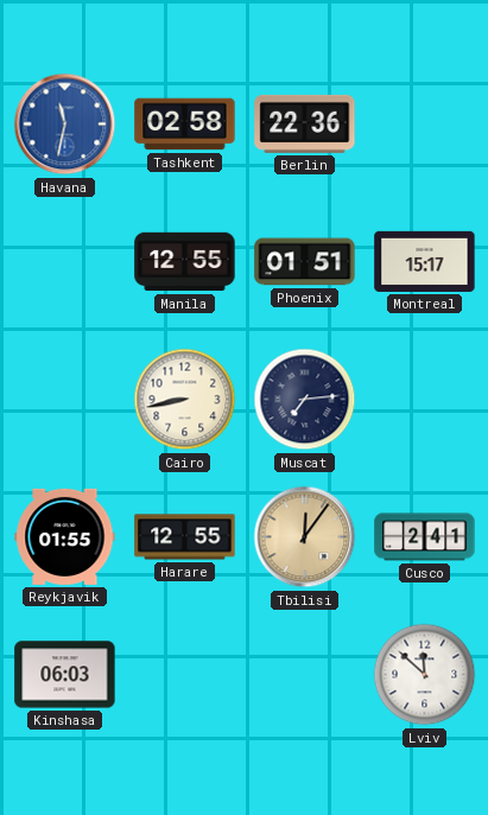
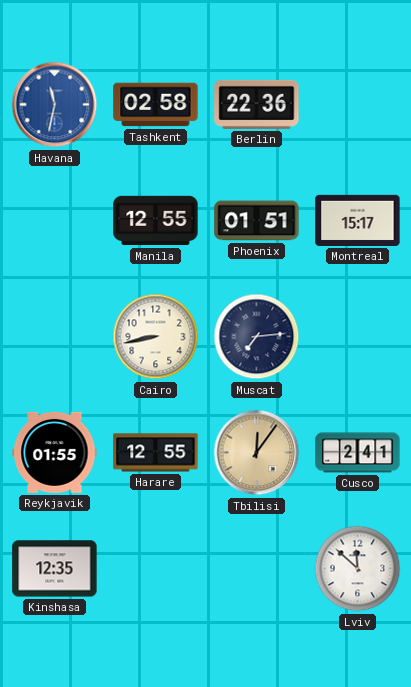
Kinshasa: 06:03 -> 12:35
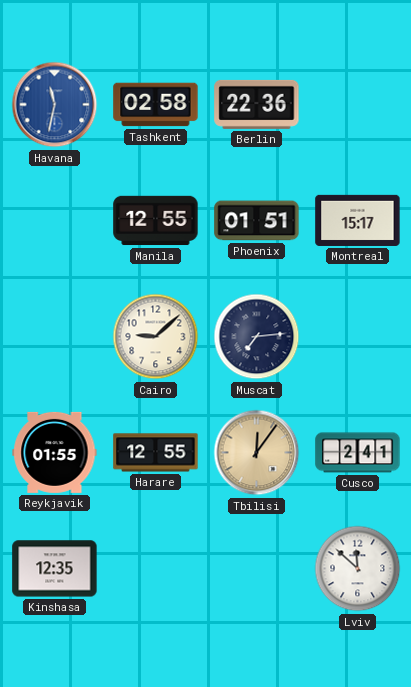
Cairo: 8:43 -> 9:08
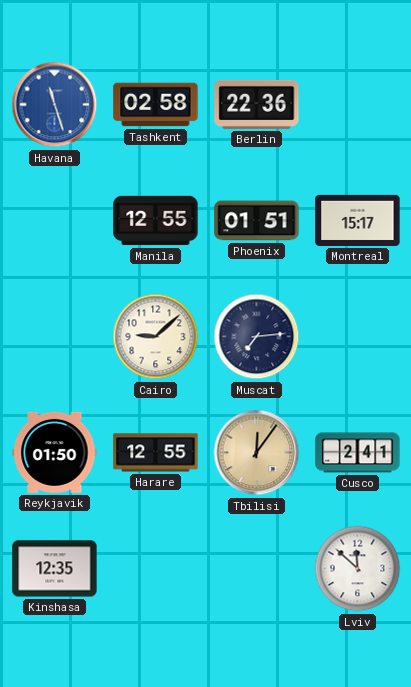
Havana: 11:32 -> 11:27
Reykjavik: 01:55 -> 01:50
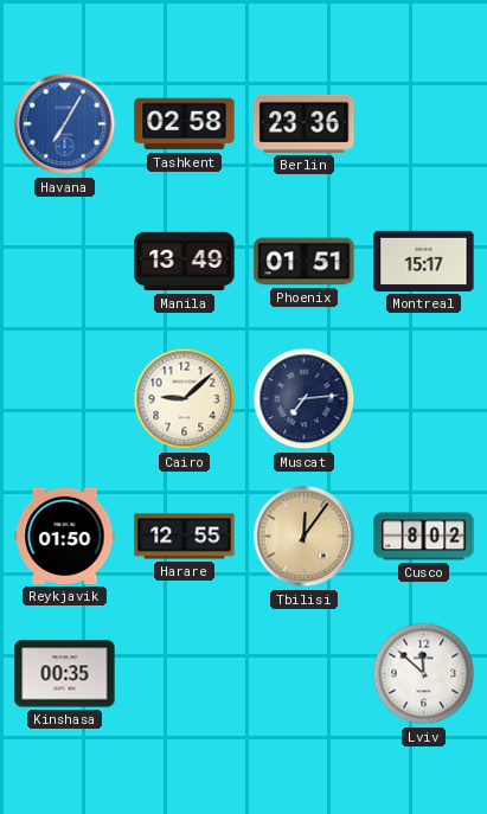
Havana: 11:27 -> 7:05
Berlin: 22:36 -> 23:36
Manila: 12:55 -> 13:49
Cusco: 2:41 -> 8:02
Kinshasa: 12:35 -> 00:35
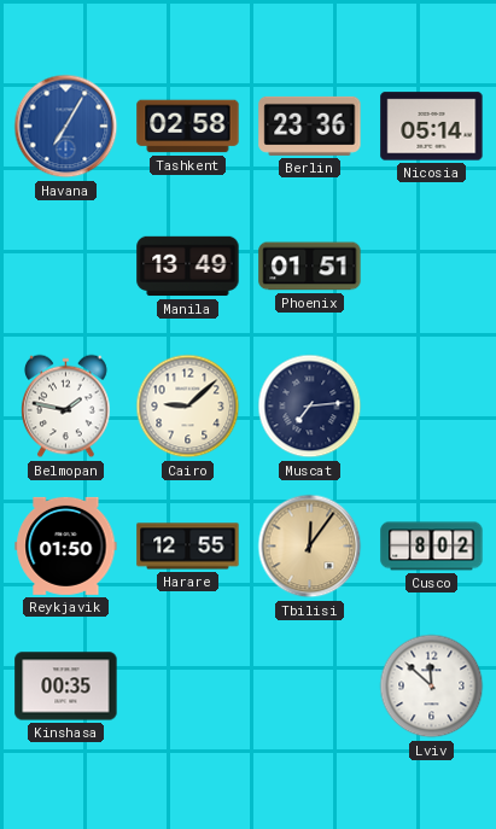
Nicosia: none -> 05:14
Montreal: 15:17 -> none
Belmopan: none -> 1:47
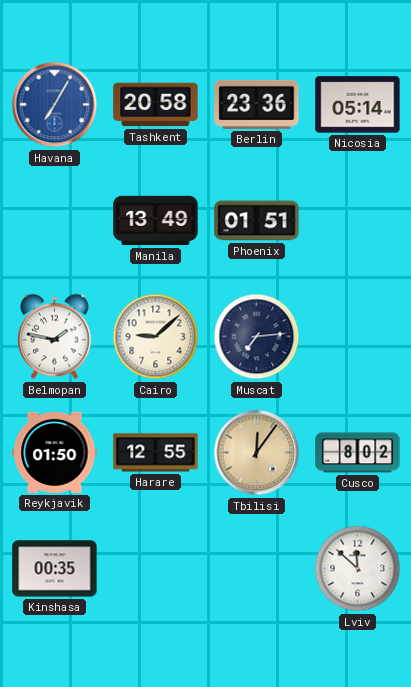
Tashkent: 02:58 -> 20:58
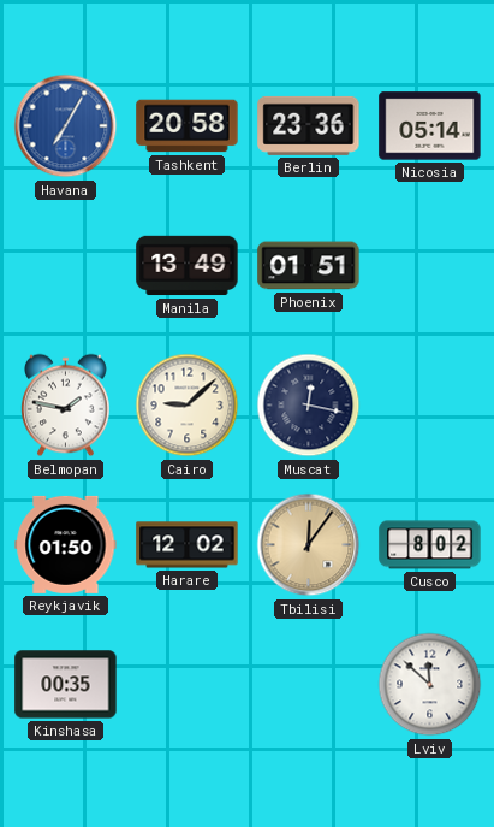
Muscat: 7:14 -> 12:17
Harare: 12:55 -> 12:02
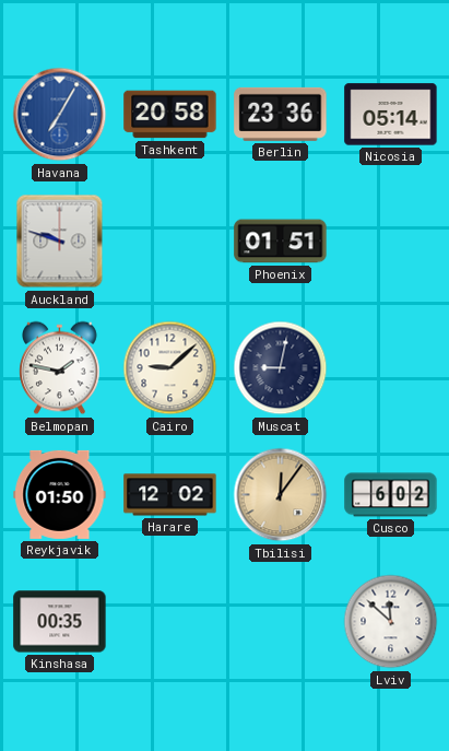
Auckland: none -> 9:48
Manila: 13:49 -> none
Muscat: 12:17 -> 9:02
Cusco: 8:02 -> 6:02
